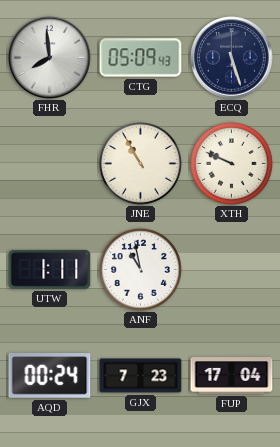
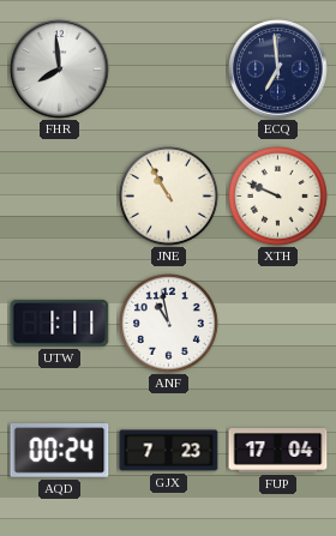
CTG: 05:09 -> none
ECQ: 5:27 -> 6:59
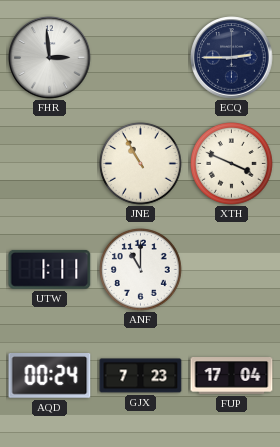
FHR: 7:59 -> 2:59
ECQ: 6:59 -> 2:45
XTH: 9:49 -> 3:49
ANF: 10:58 -> 11:00
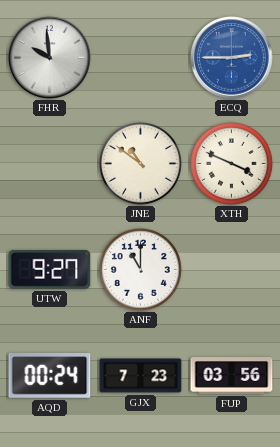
FHR: 2:59 -> 9:59
ECQ dial: navy -> blue
JNE: 10:55 -> 10:51
UTW: 1:11 -> 9:27
FUP: 17:04 -> 03:56
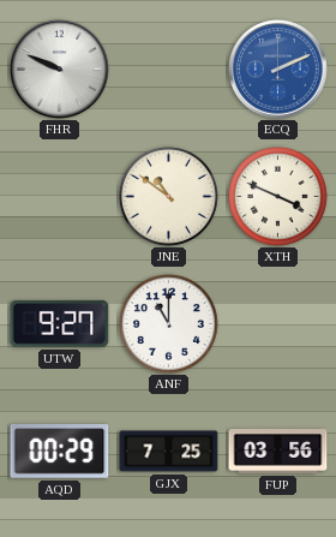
FHR: 9:59 -> 9:49
ECQ: 2:45 -> 2:11
AQD: 00:24 -> 00:29
GJX: 7:23 -> 7:25
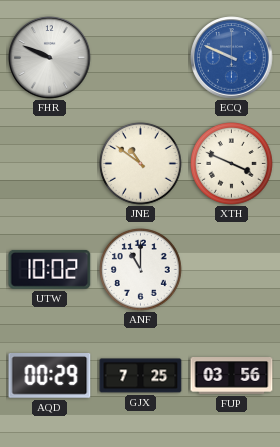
ECQ: 2:11 -> 9:49
UTW: 9:27 -> 10:02
